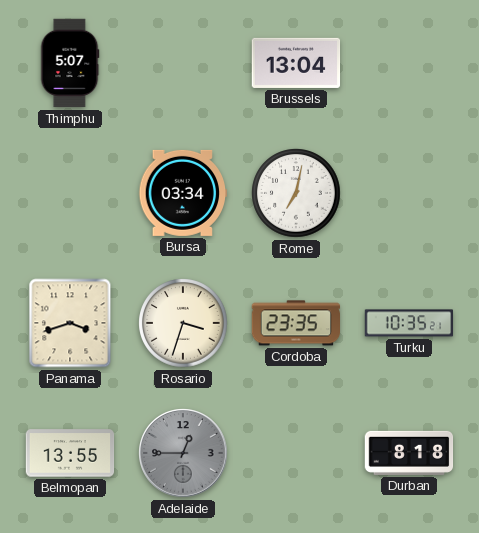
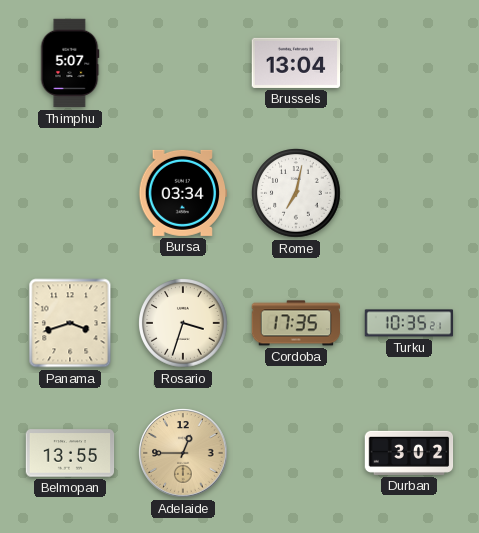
Cordoba: 23:35 -> 17:35
Adelaide dial: grey -> champagne
Durban: 8:18 -> 3:02
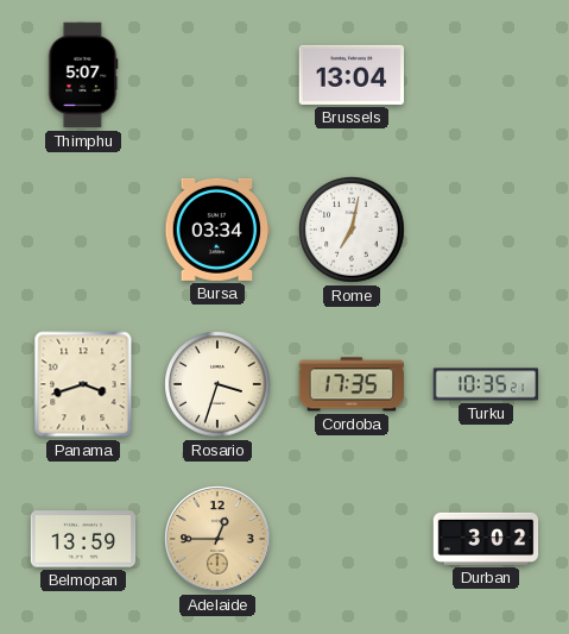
Belmopan: 13:55 -> 13:59
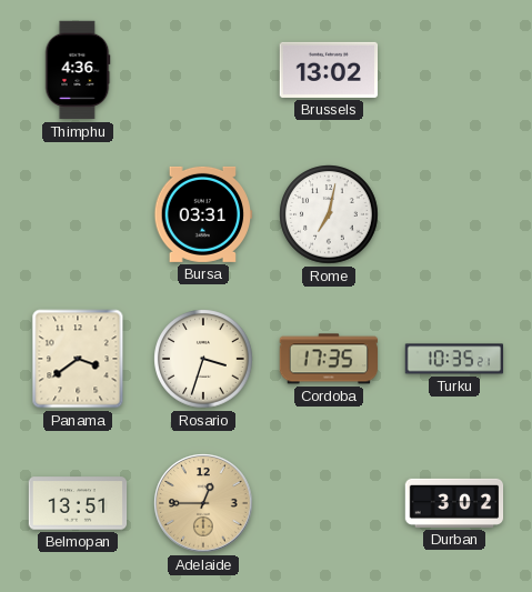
Thimphu: 5:07 -> 4:36
Brussels: 13:04 -> 13:02
Bursa: 03:34 -> 03:31
Panama: 3:42 -> 3:39
Belmopan: 13:59 -> 13:51
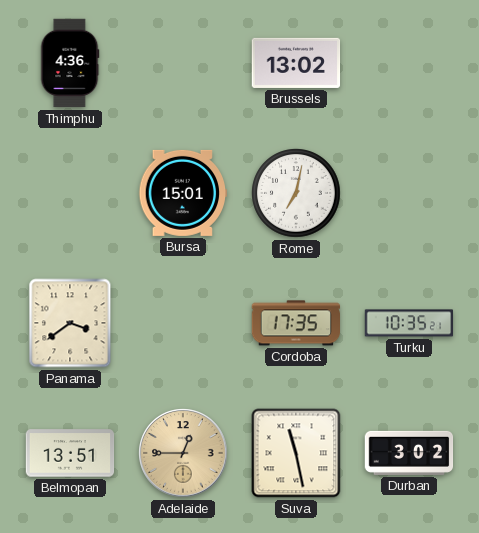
Bursa: 03:31 -> 15:01
Rosario: 3:33 -> none
Suva: none -> 11:28
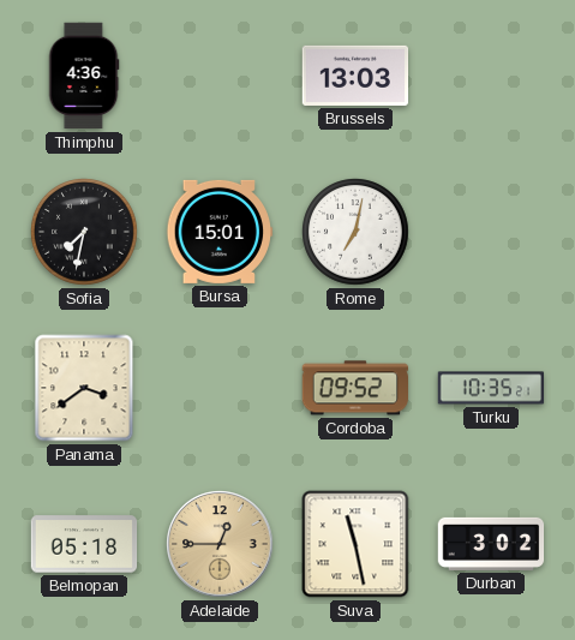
Brussels: 13:02 -> 13:03
Sofia: none -> 7:32
Cordoba: 17:35 -> 09:52
Belmopan: 13:51 -> 05:18
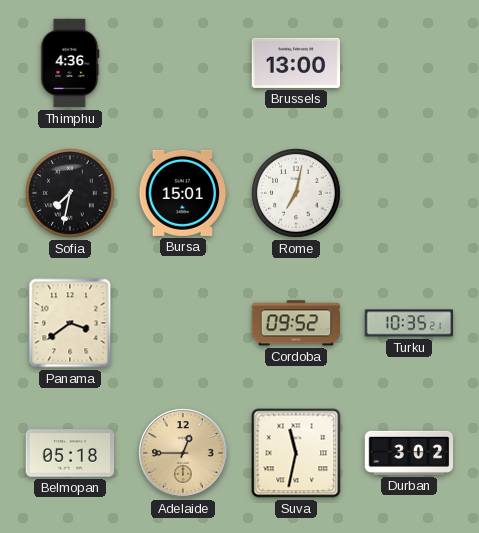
Brussels: 13:03 -> 13:00
Suva: 11:28 -> 11:32
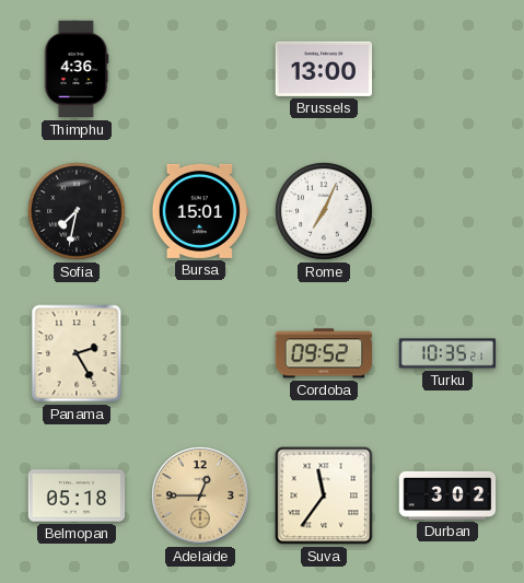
Rome: 7:02 -> 7:04
Panama: 3:39 -> 2:25
Suva: 11:32 -> 11:36
